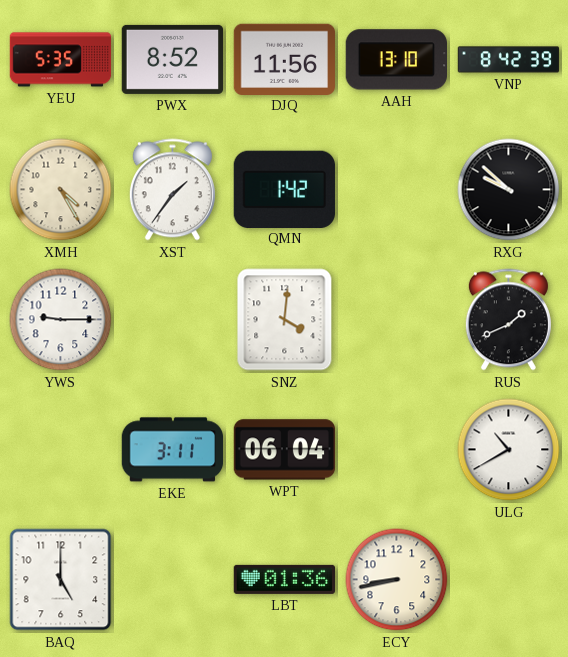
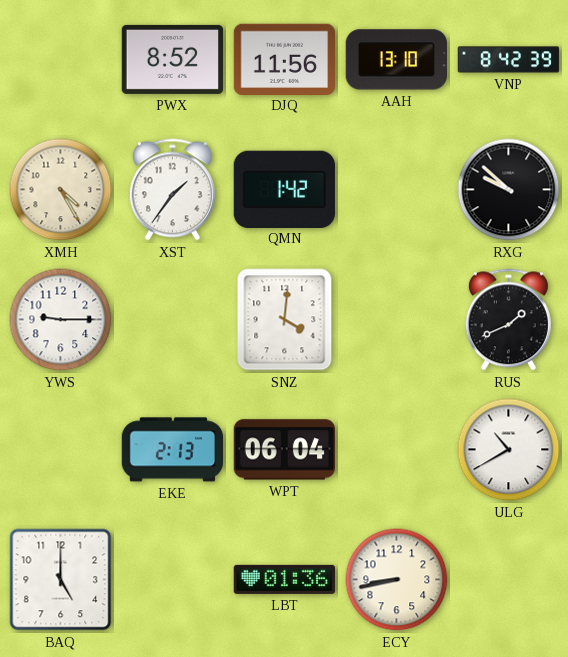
YEU: 5:35 -> none
EKE: 3:11 -> 2:13
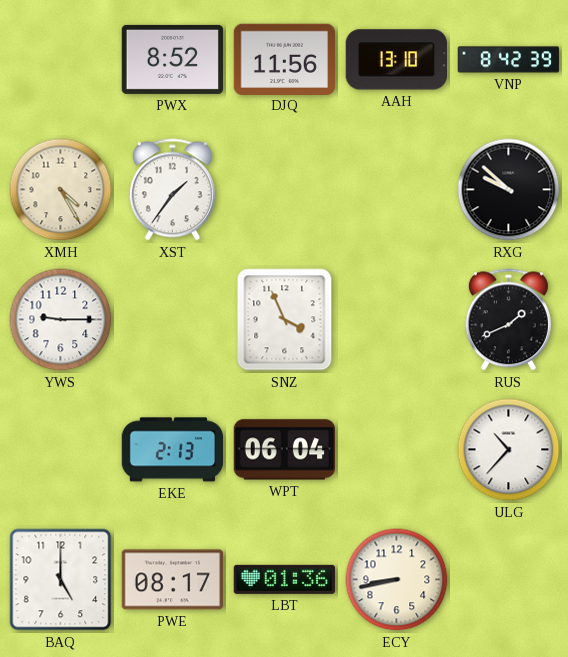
QMN: 1:42 -> none
SNZ: 4:01 -> 3:56
ULG: 10:40 -> 10:37
PWE: none -> 08:17
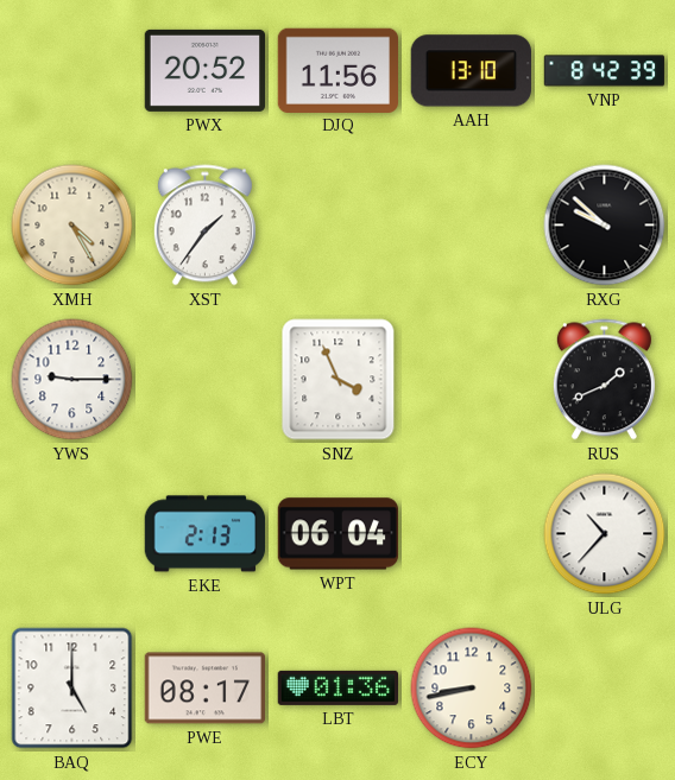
PWX: 8:52 -> 20:52
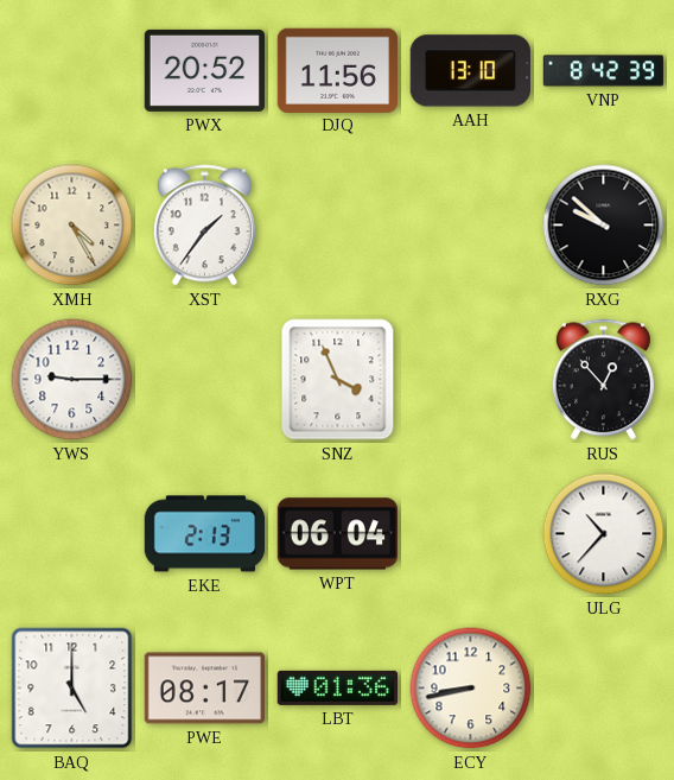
RUS: 1:41 -> 12:53
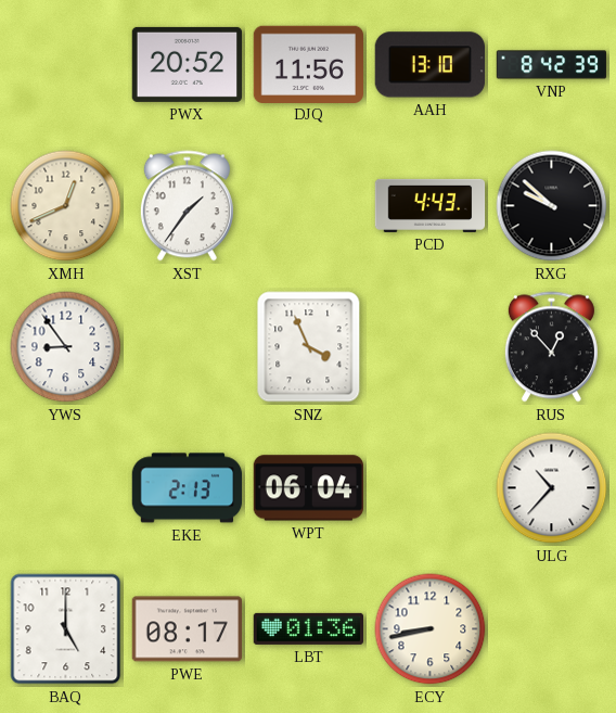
XMH: 4:25 -> 12:41
PCD: none -> 4:43
YWS: 9:15 -> 8:54
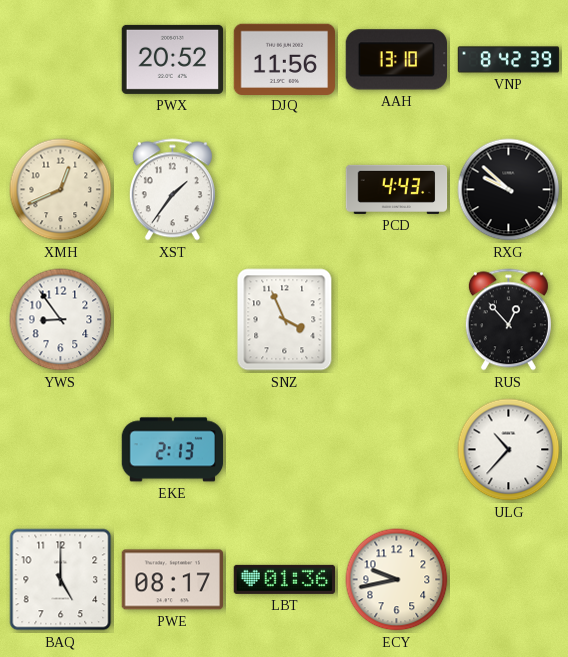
WPT: 06:04 -> none
ECY: 8:43 -> 9:43
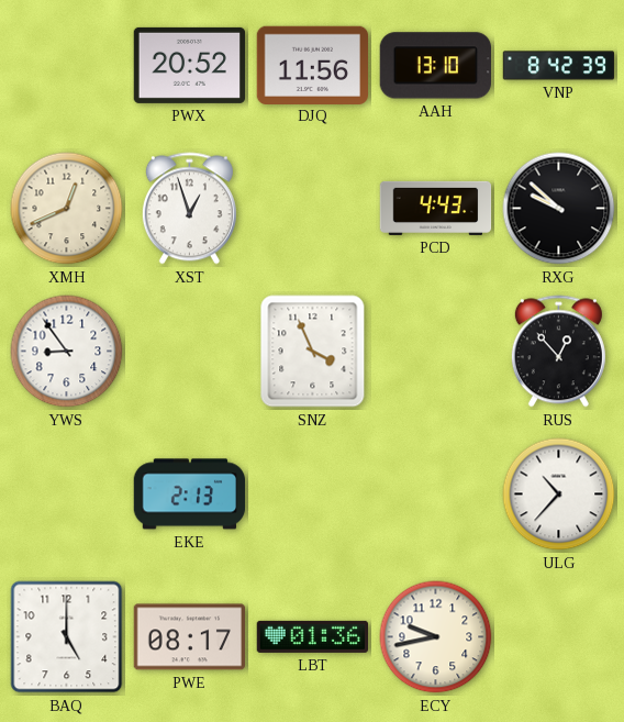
XST: 1:36 -> 12:57
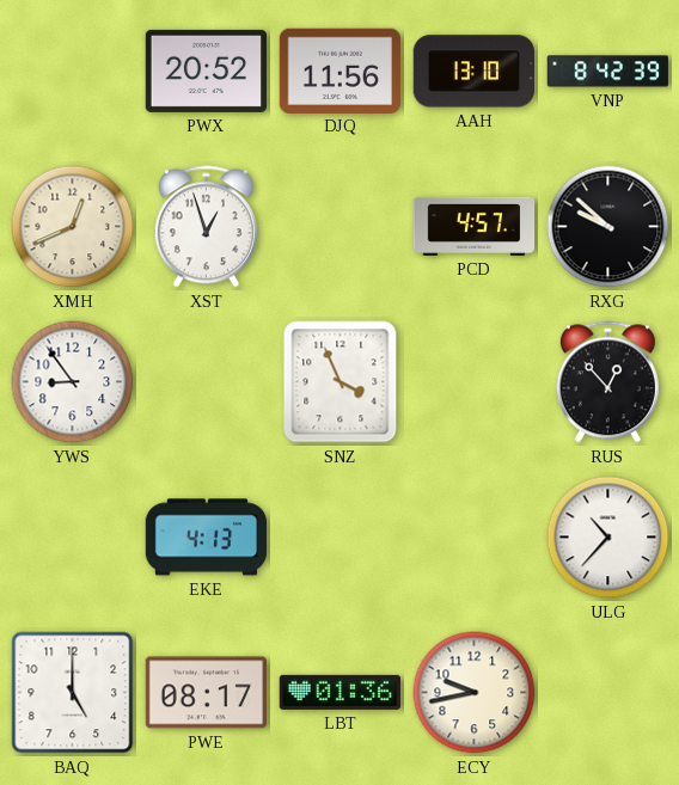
PCD: 4:43 -> 4:57
EKE: 2:13 -> 4:13
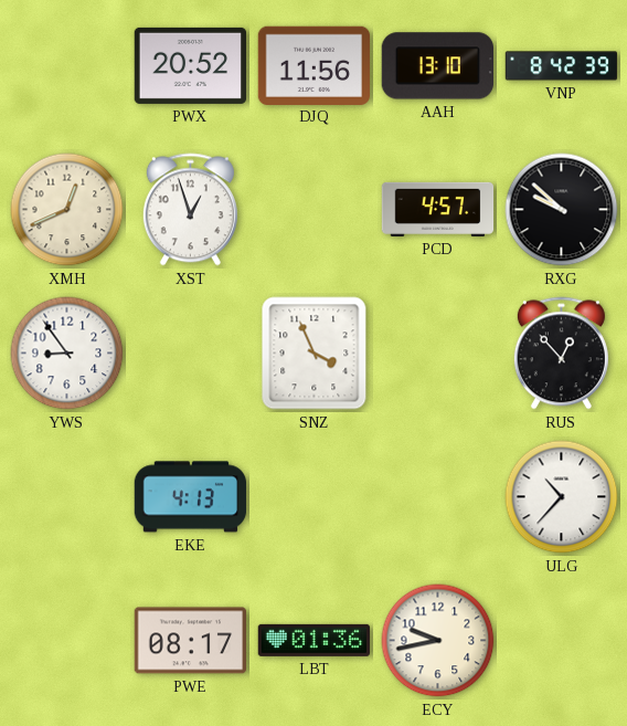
BAQ: 5:00 -> none
